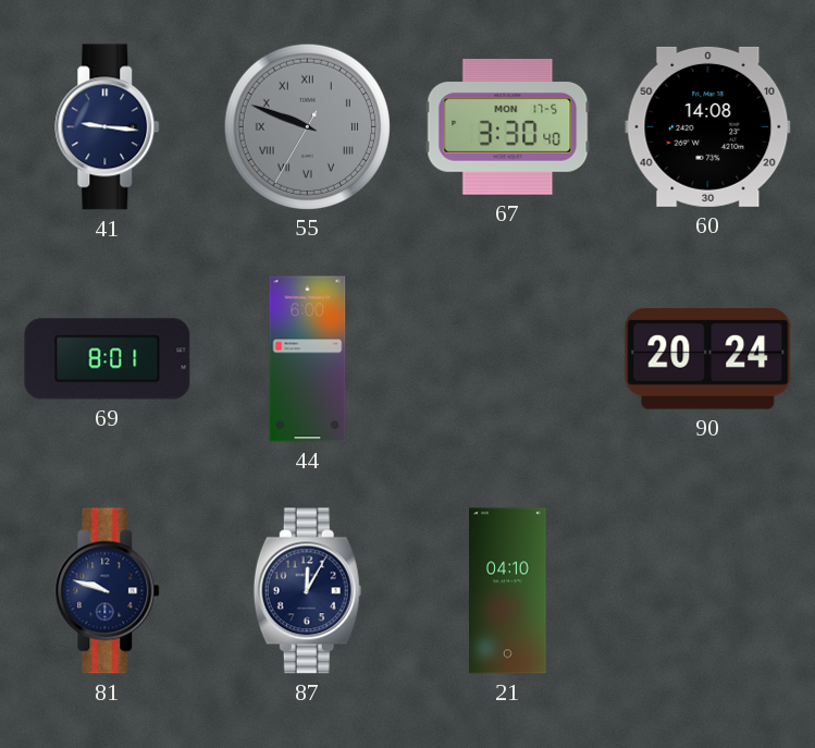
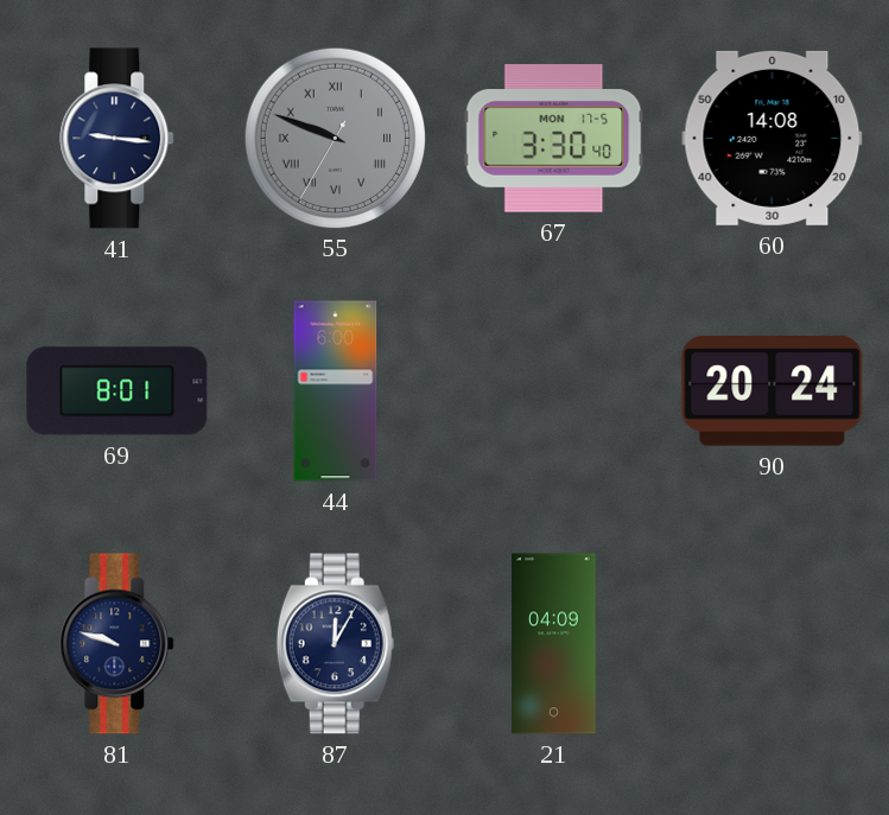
21: 04:10 -> 04:09
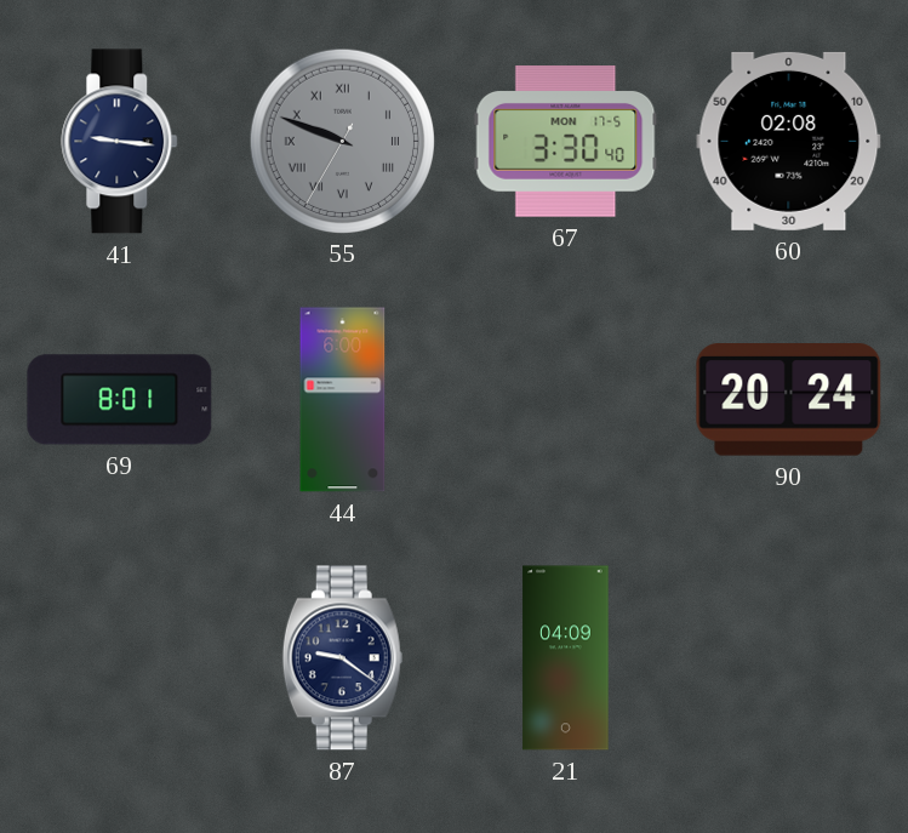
60: 14:08 -> 02:08
81: 9:48 -> none
87: 12:05 -> 9:21
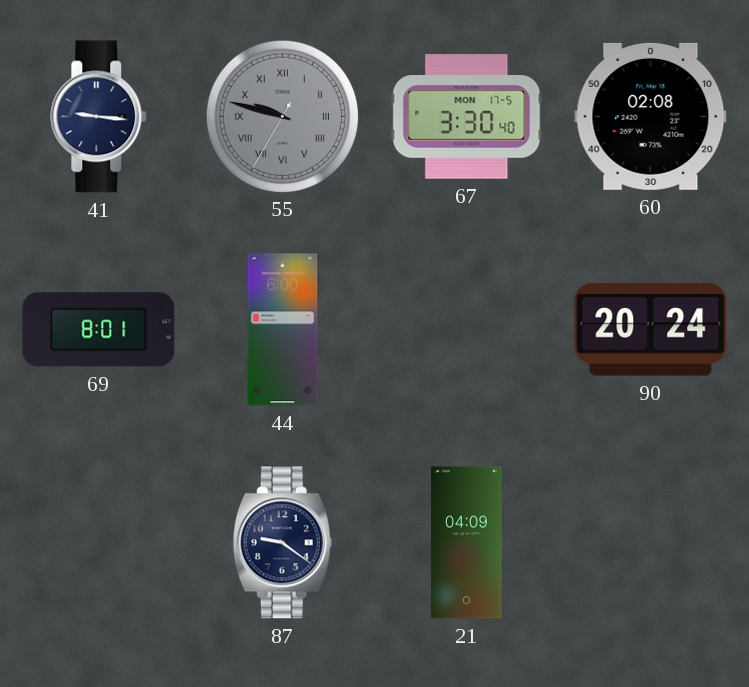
55: 9:48 -> 9:47
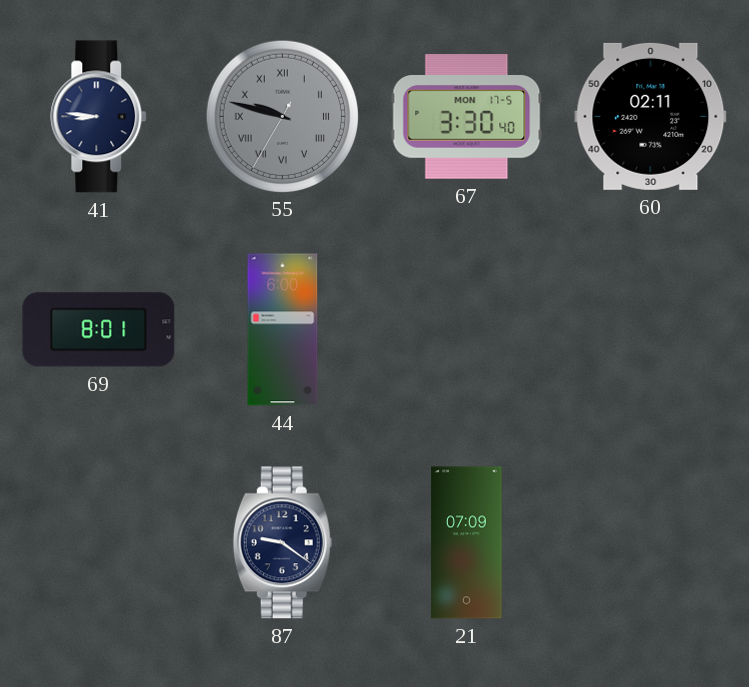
41: 9:16 -> 8:46
60: 02:08 -> 02:11
90: 20:24 -> none
21: 04:09 -> 07:09
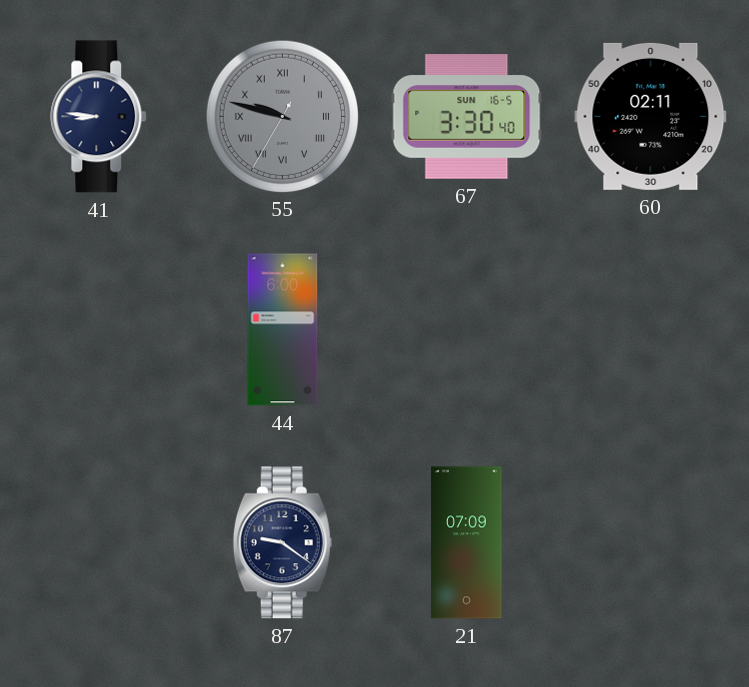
67 date: MON 17-5 -> SUN 16-5
69: 8:01 -> none
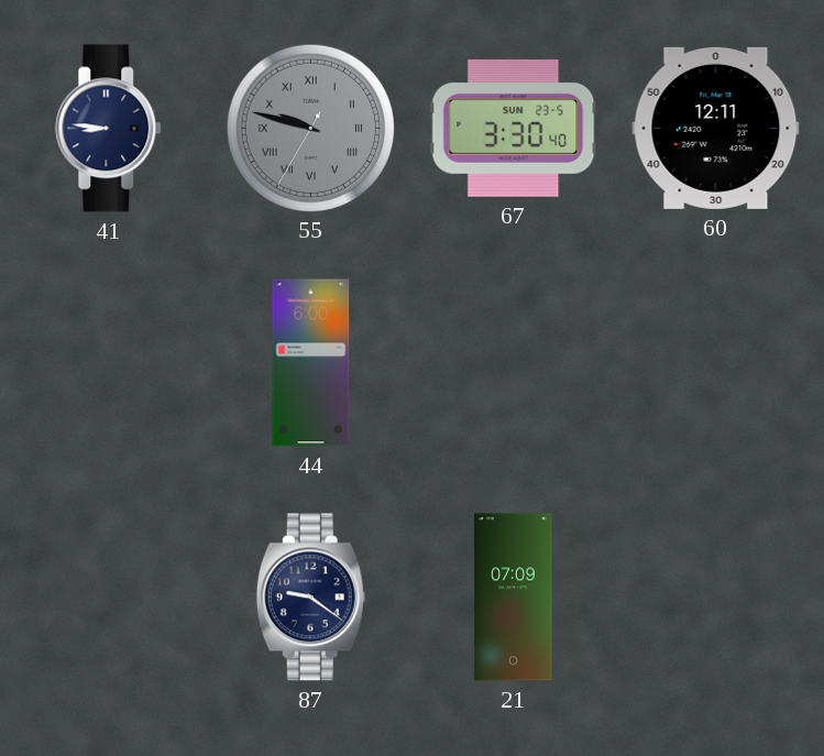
67 date: SUN 16-5 -> SUN 23-5
60: 02:11 -> 12:11
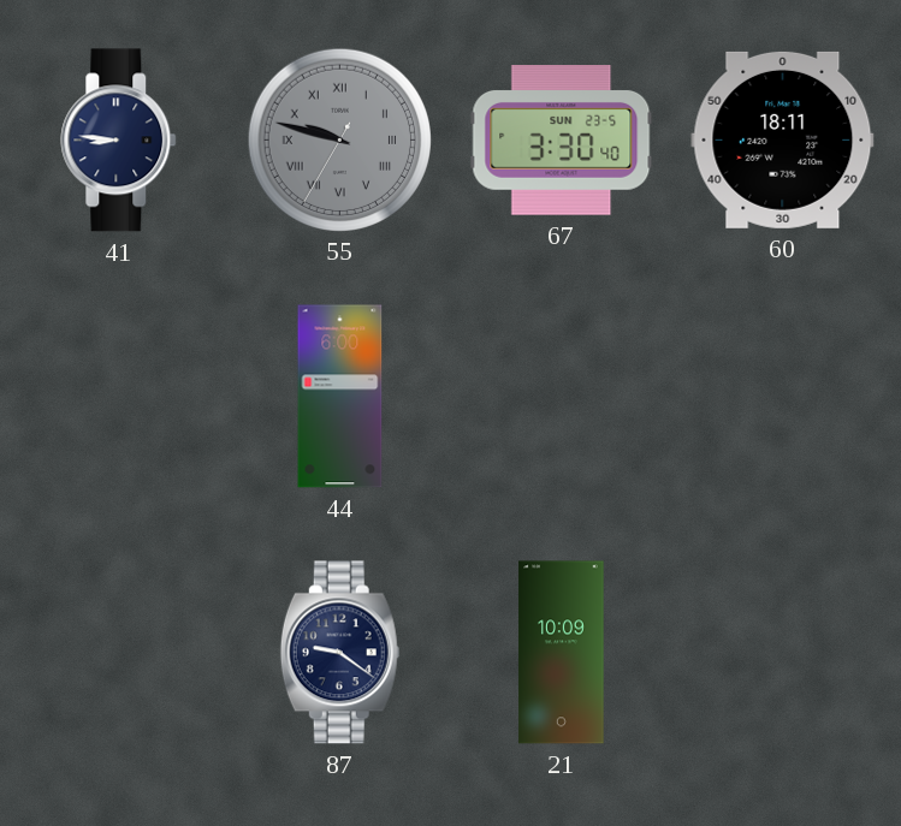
60: 12:11 -> 18:11
21: 07:09 -> 10:09
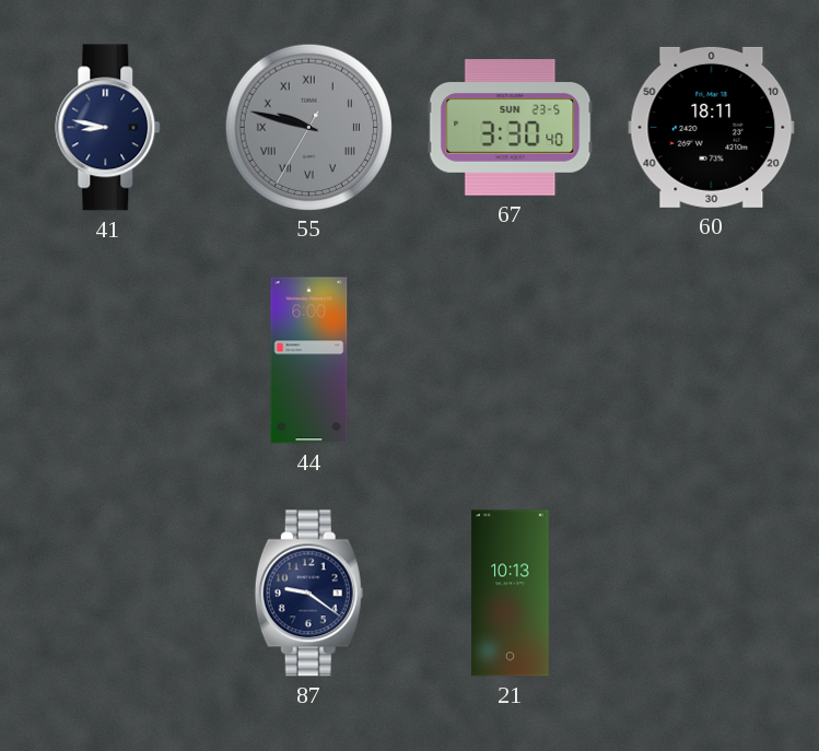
41: 8:46 -> 8:47
21: 10:09 -> 10:13
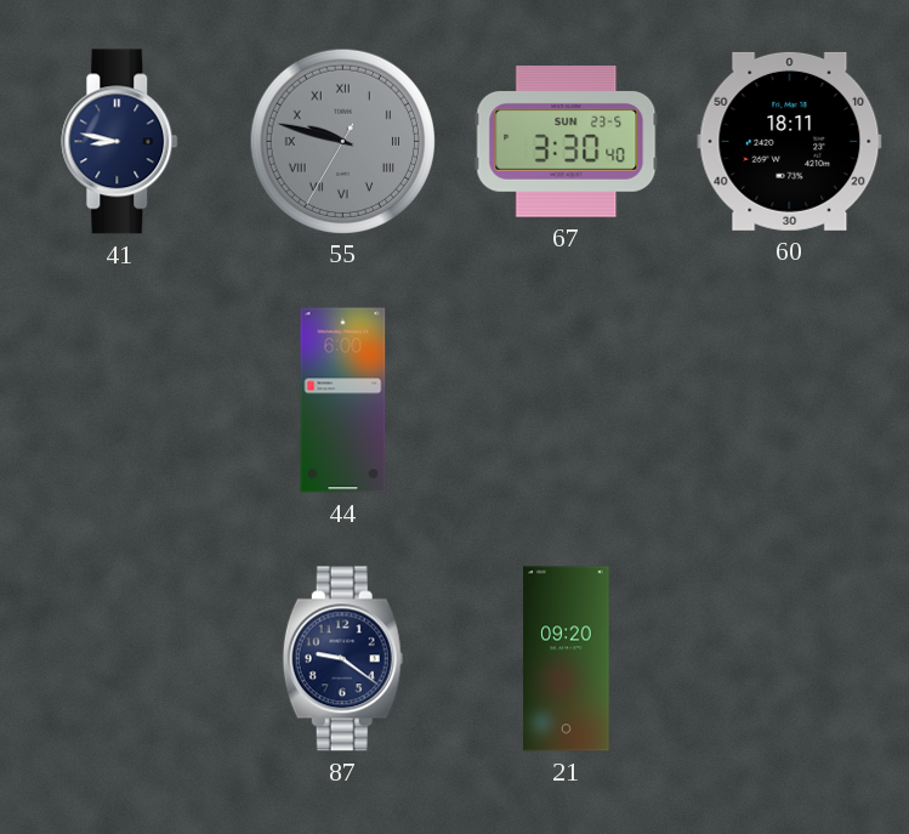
21: 10:13 -> 09:20
